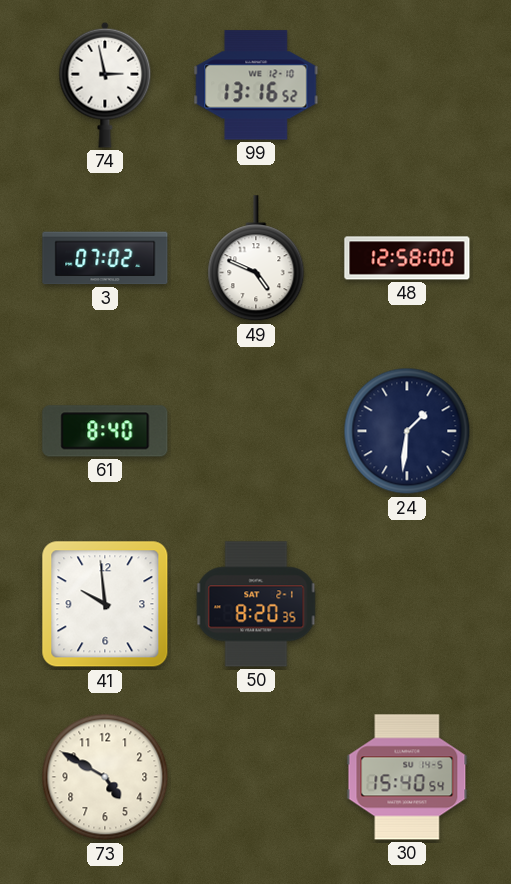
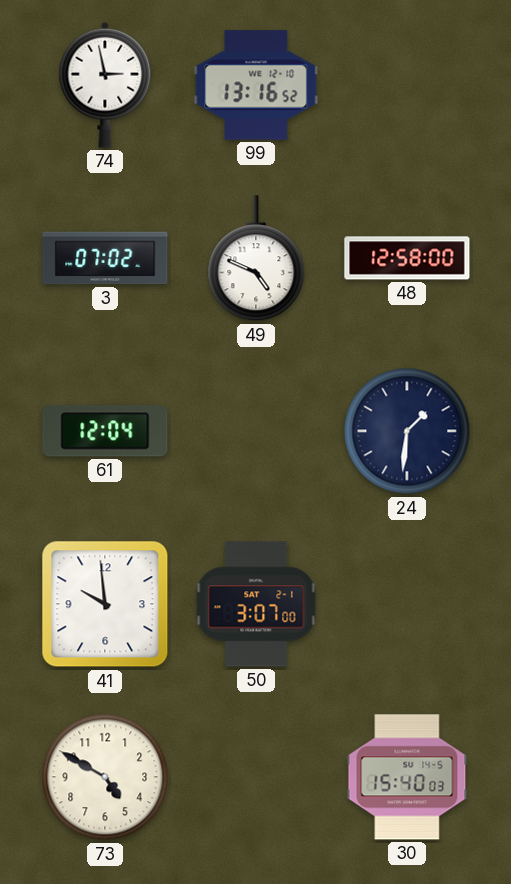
61: 8:40 -> 12:04
50: 8:20 -> 3:07
30: 15:40:54 -> 15:40:03
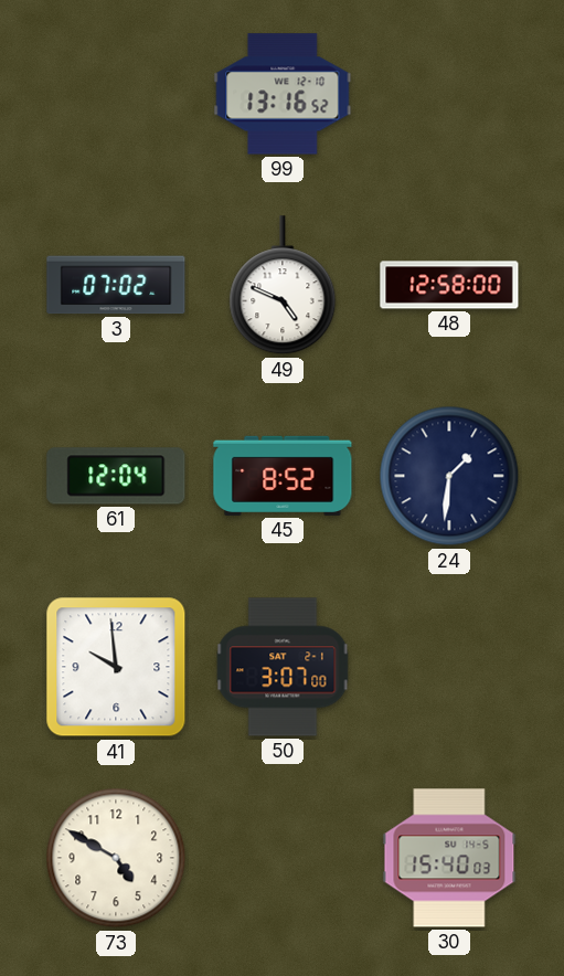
74: 2:58 -> none
45: none -> 8:52
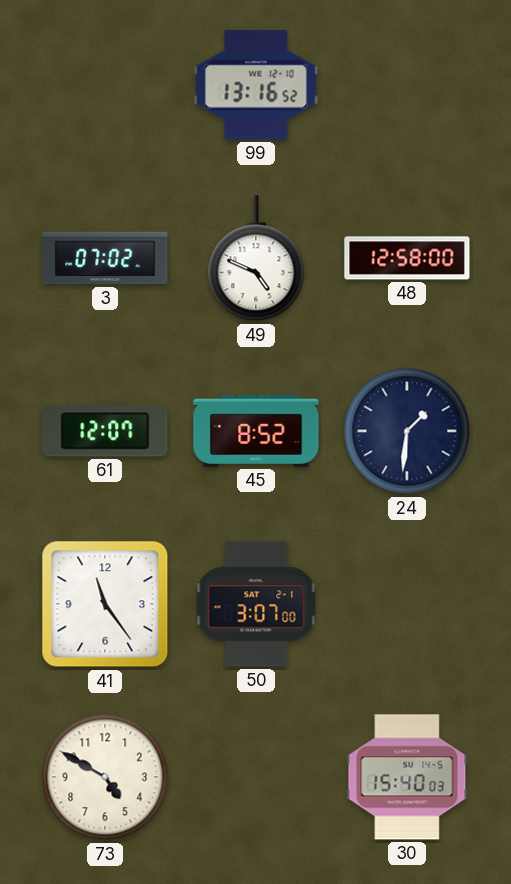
61: 12:04 -> 12:07
41: 9:59 -> 11:24
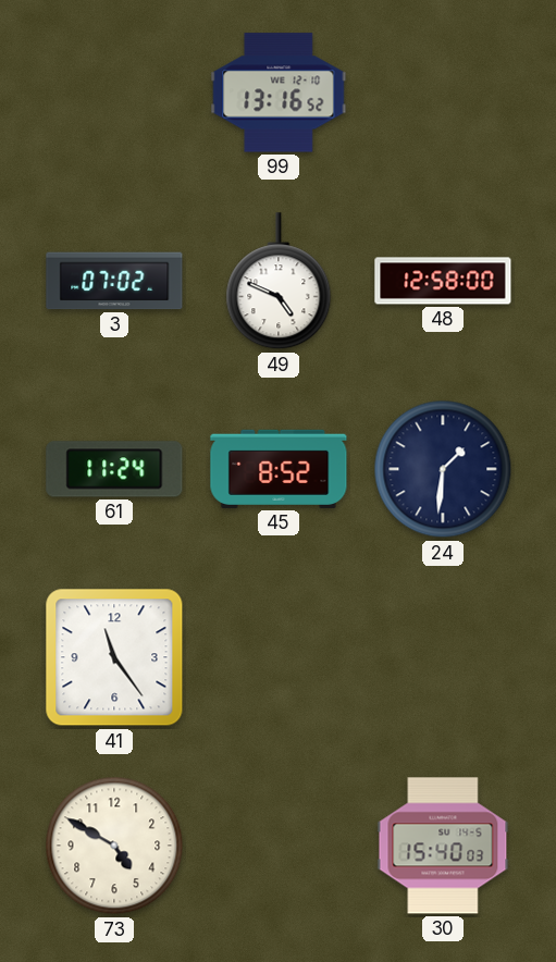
61: 12:07 -> 11:24
50: 3:07 -> none
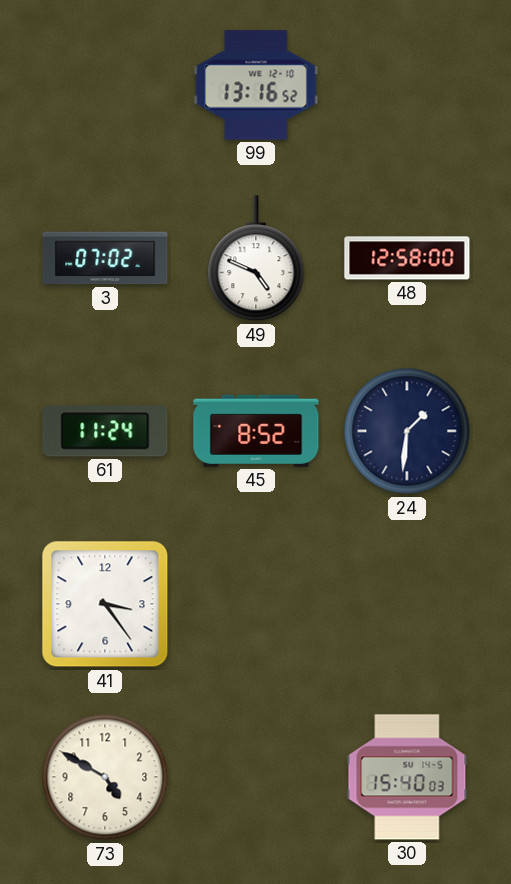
41: 11:24 -> 3:24
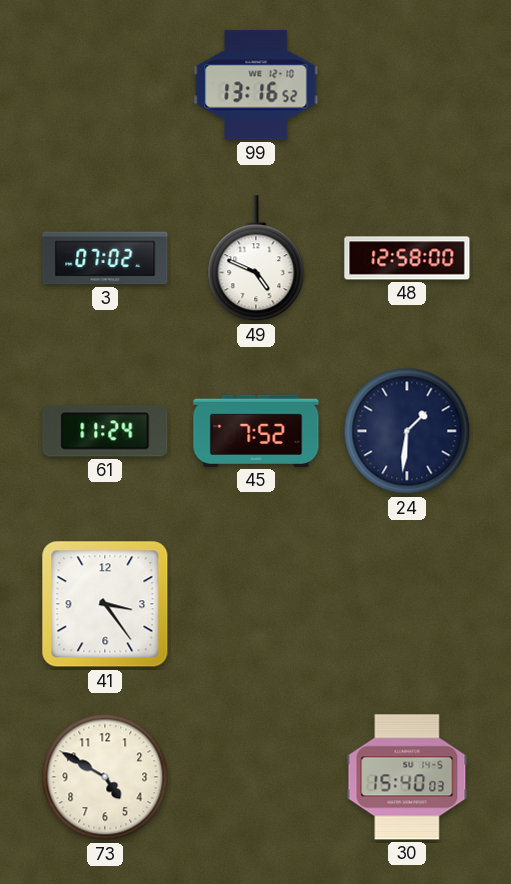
45: 8:52 -> 7:52
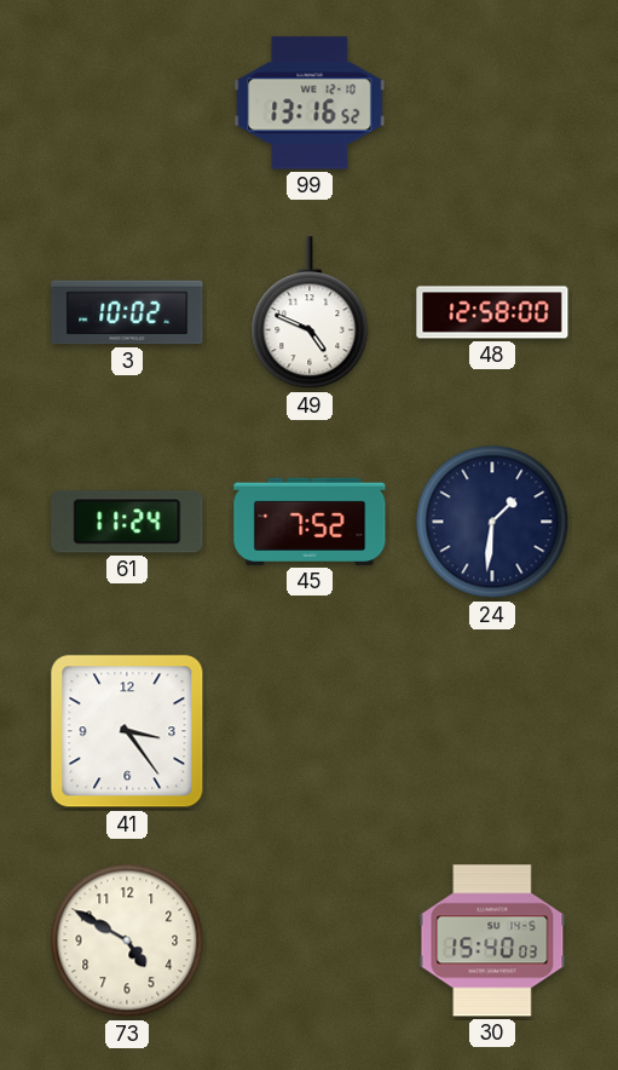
3: 07:02 -> 10:02
